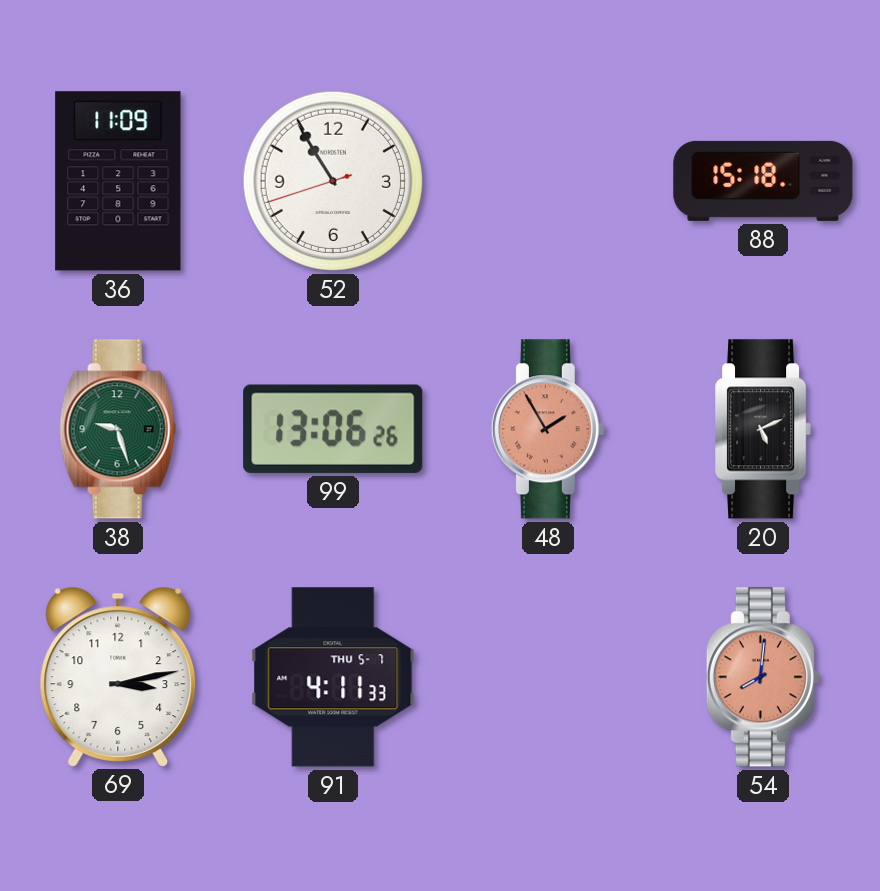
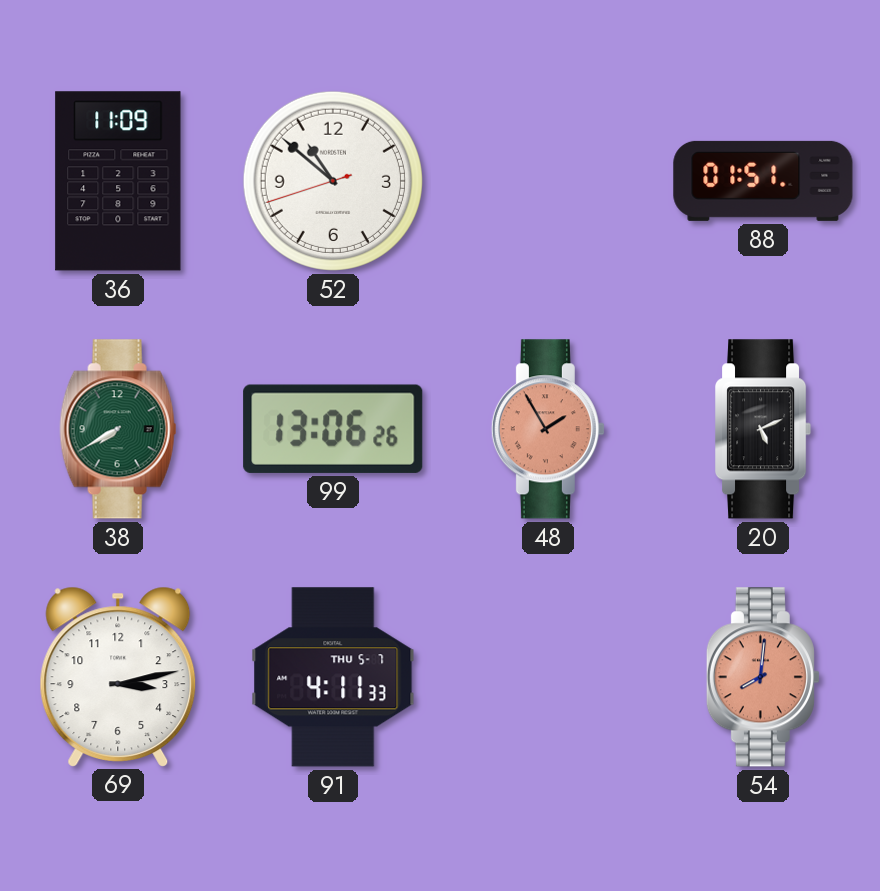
52: 10:54 -> 10:51
88: 15:18 -> 01:51
38: 9:27 -> 7:40
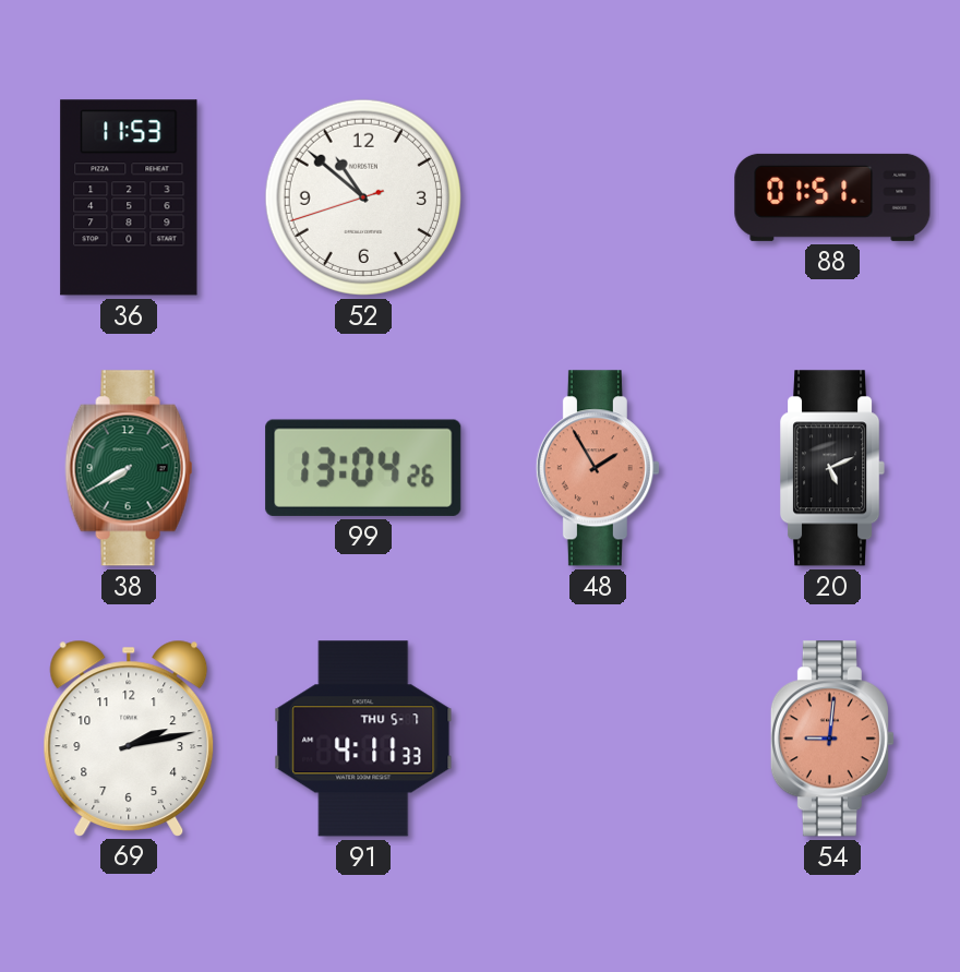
36: 11:09 -> 11:53
99: 13:06 -> 13:04
69: 3:13 -> 2:13
54: 8:01 -> 9:01
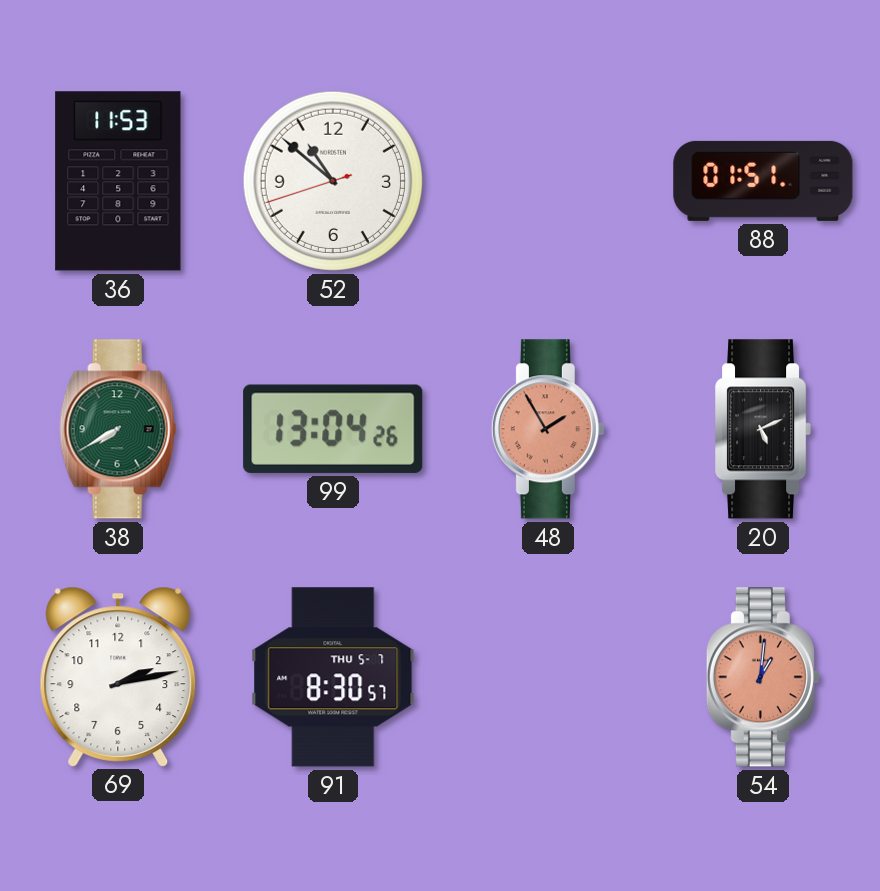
91: 4:11 -> 8:30
54: 9:01 -> 1:01
